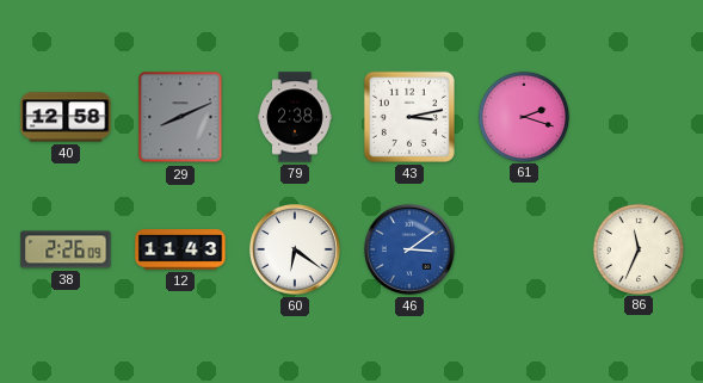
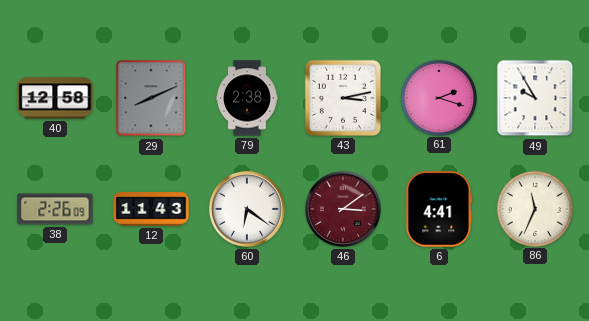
49: none -> 9:55
46 dial: blue -> burgundy
6: none -> 4:41
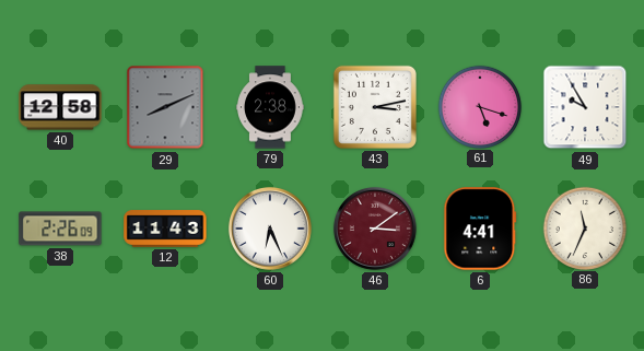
61: 2:18 -> 5:18
60: 6:21 -> 6:26
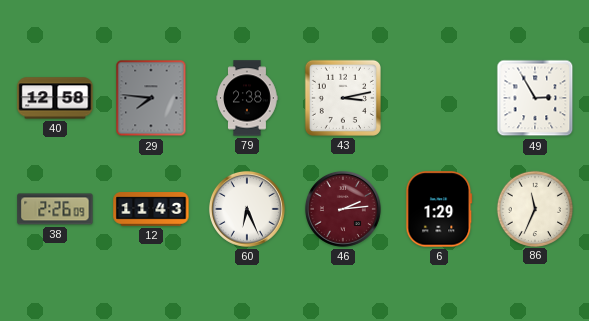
29: 8:11 -> 7:46
61: 5:18 -> none
49: 9:55 -> 2:55
46: 3:09 -> 2:14
6: 4:41 -> 1:29
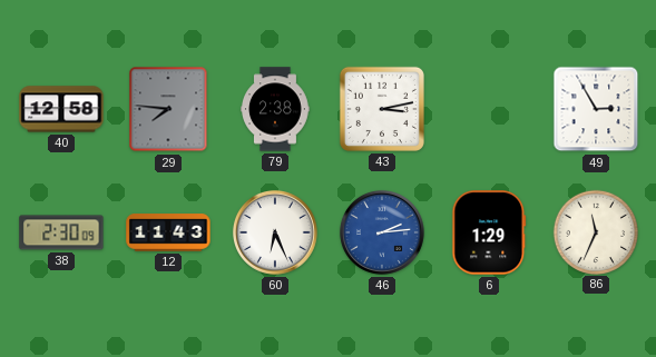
38: 2:26 -> 2:30
46 dial: burgundy -> blue
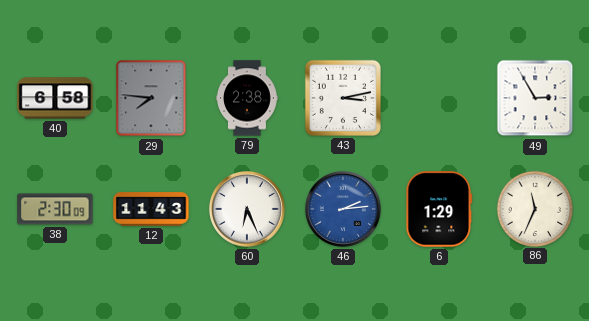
40: 12:58 -> 6:58
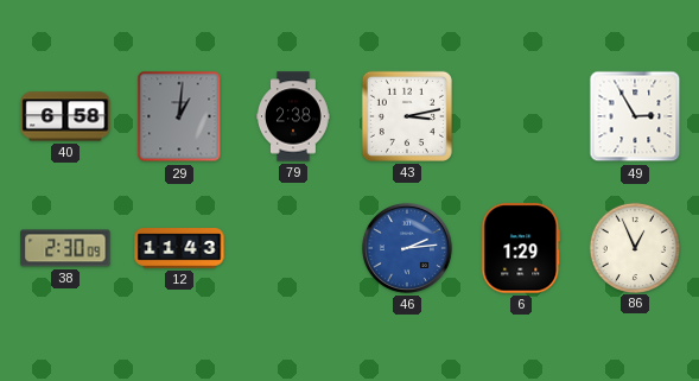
29: 7:46 -> 1:01
60: 6:26 -> none
86: 11:34 -> 12:56
